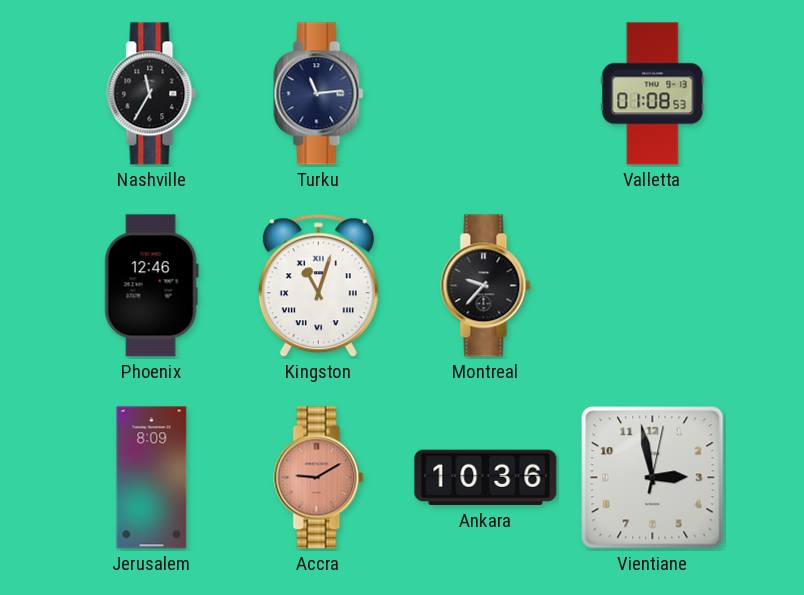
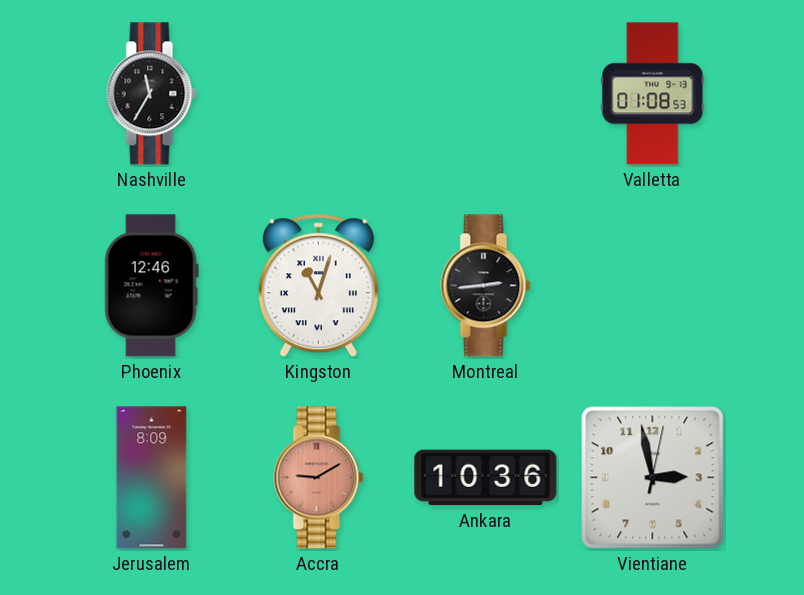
Turku: 11:14 -> none
Montreal: 9:37 -> 2:44
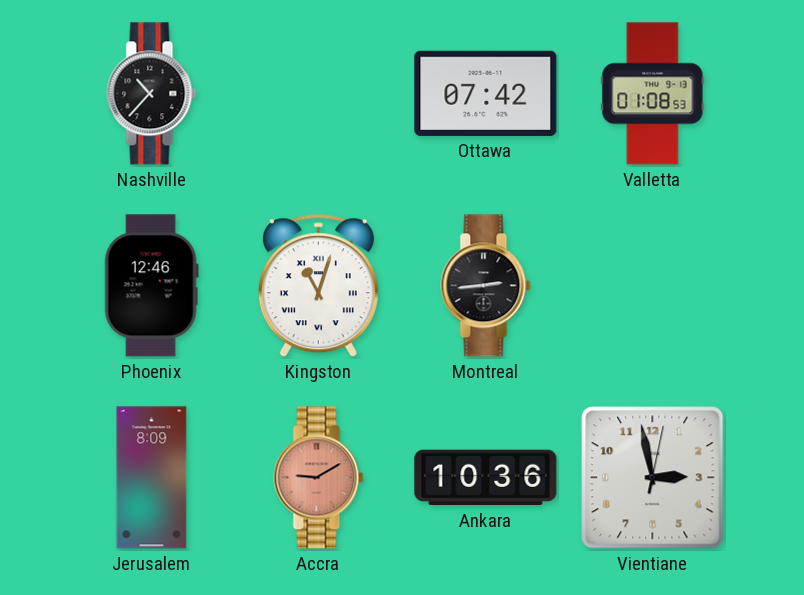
Nashville: 11:35 -> 10:37
Ottawa: none -> 07:42
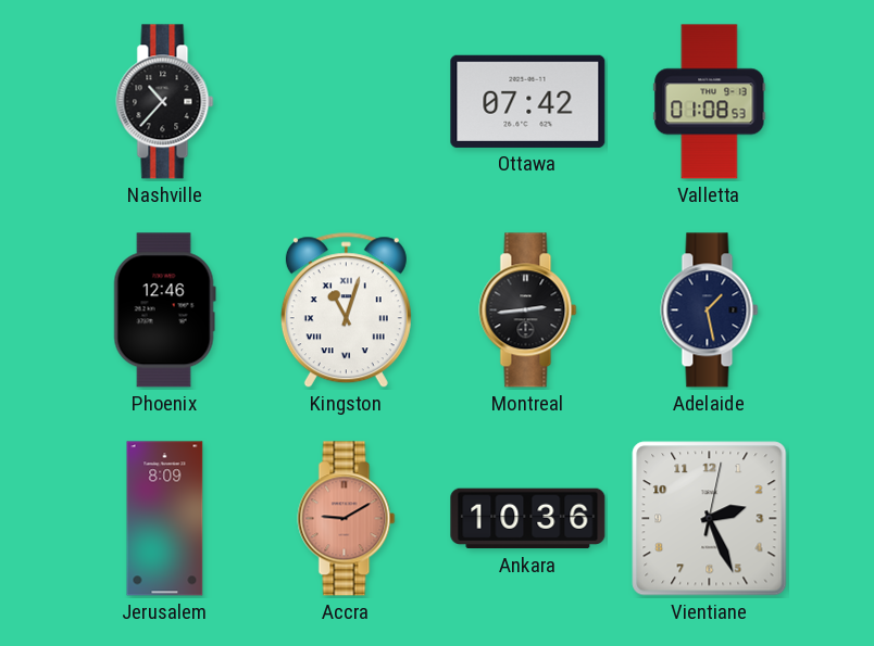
Adelaide: none -> 1:28
Vientiane: 2:58 -> 2:26
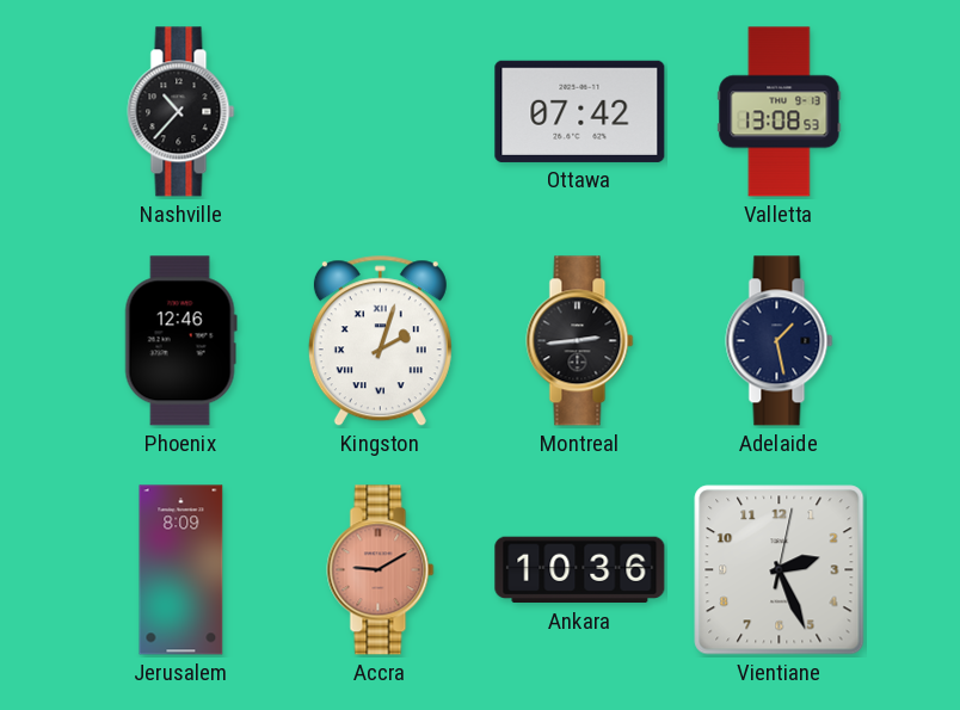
Valletta: 01:08 -> 13:08
Kingston: 11:03 -> 2:03
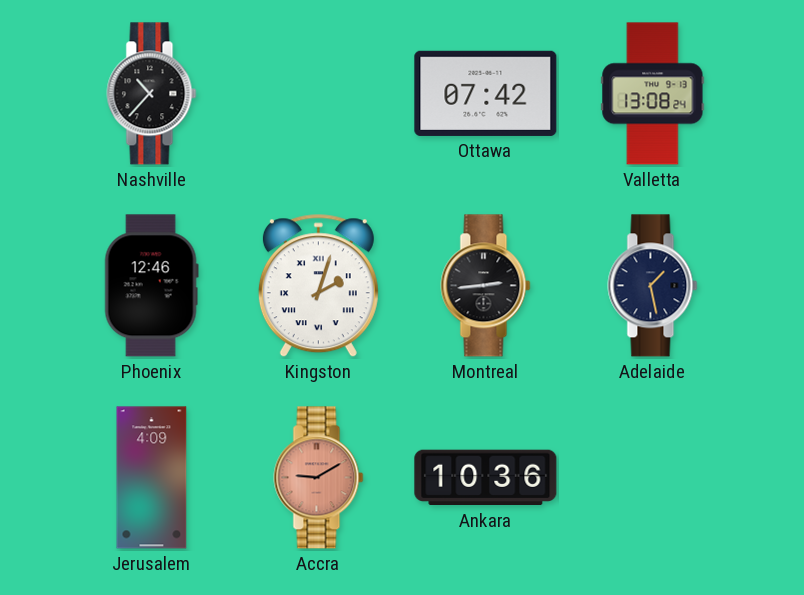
Valletta: 13:08:53 -> 13:08:24
Jerusalem: 8:09 -> 4:09
Vientiane: 2:26 -> none
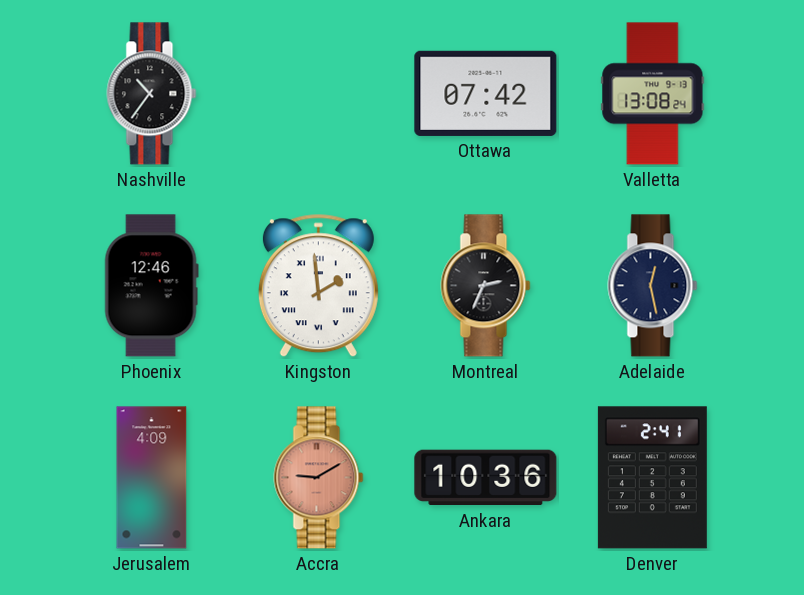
Nashville: 10:37 -> 10:36
Kingston: 2:03 -> 1:59
Montreal: 2:44 -> 2:34
Adelaide: 1:28 -> 12:28
Denver: none -> 2:41
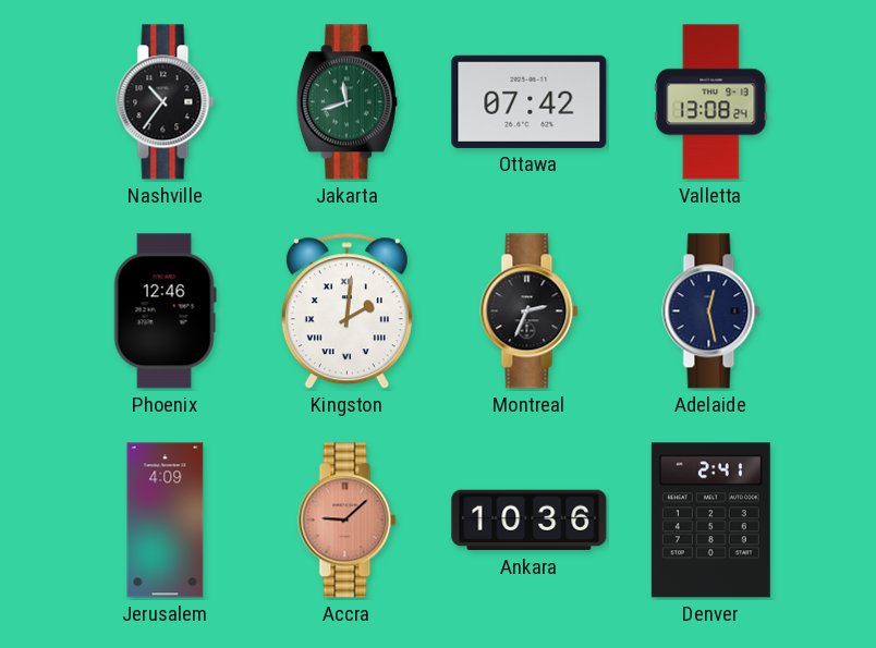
Jakarta: none -> 11:42
Kingston: 1:59 -> 2:01
Accra: 9:10 -> 9:08
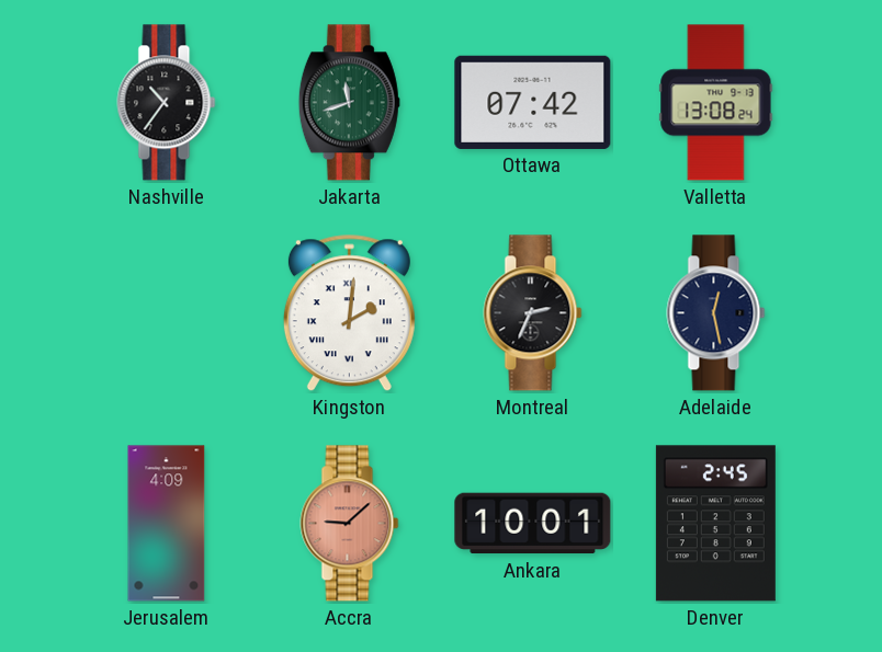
Phoenix: 12:46 -> none
Ankara: 10:36 -> 10:01
Denver: 2:41 -> 2:45
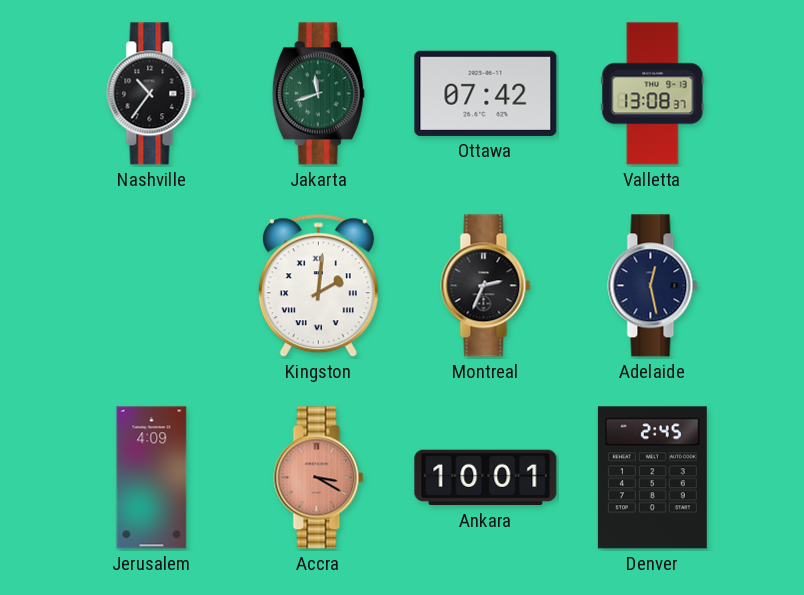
Valletta: 13:08:24 -> 13:08:37
Accra: 9:08 -> 3:20
